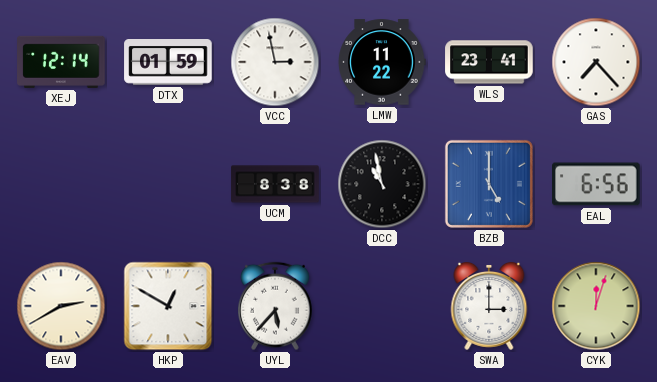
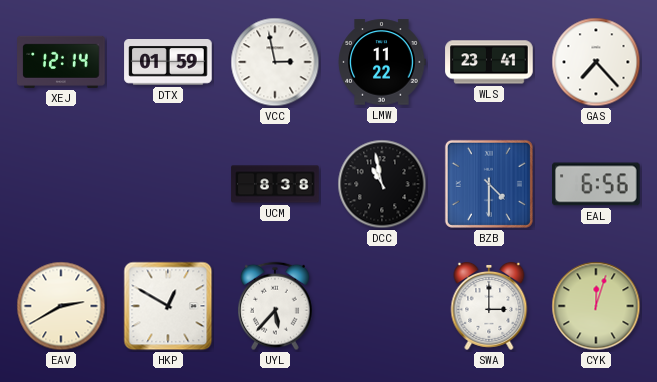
BZB: 5:00 -> 4:30
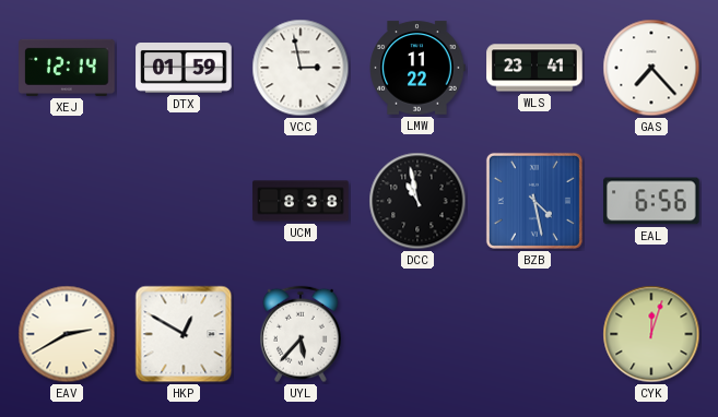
BZB: 4:30 -> 4:28
SWA: 3:00 -> none
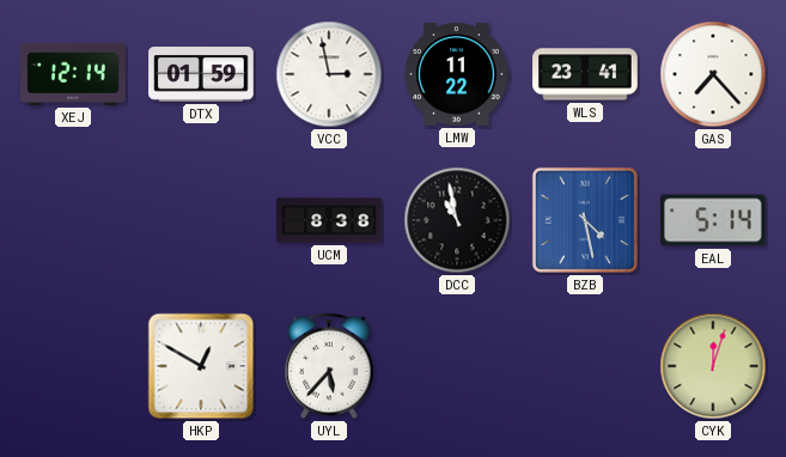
EAL: 6:56 -> 5:14
EAV: 2:40 -> none
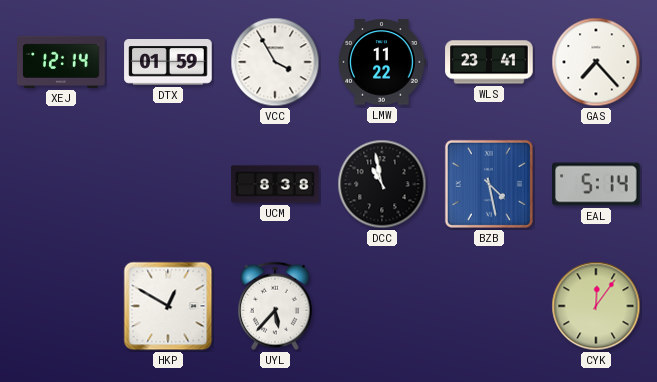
VCC: 2:58 -> 3:55
CYK: 12:03 -> 12:06
